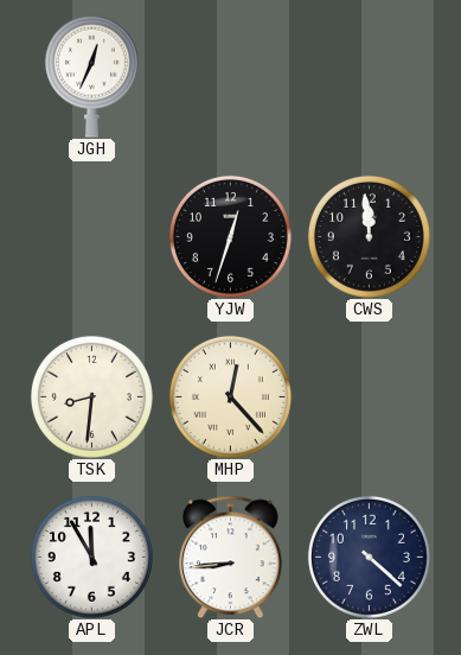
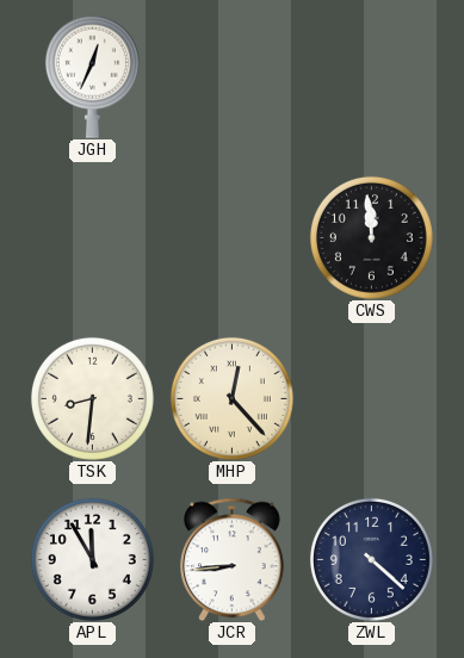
YJW: 12:33 -> none
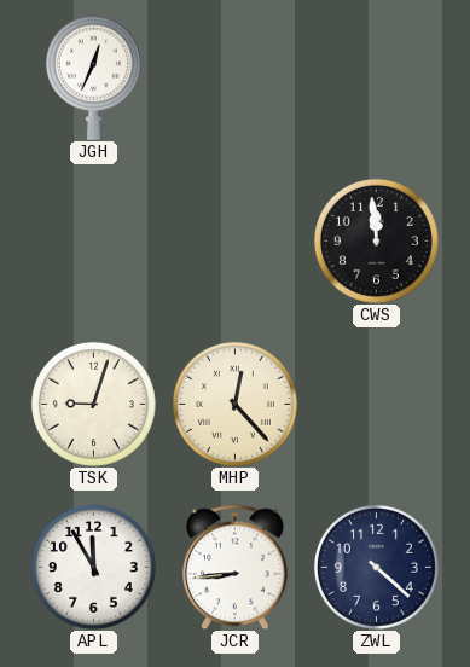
TSK: 8:31 -> 9:03
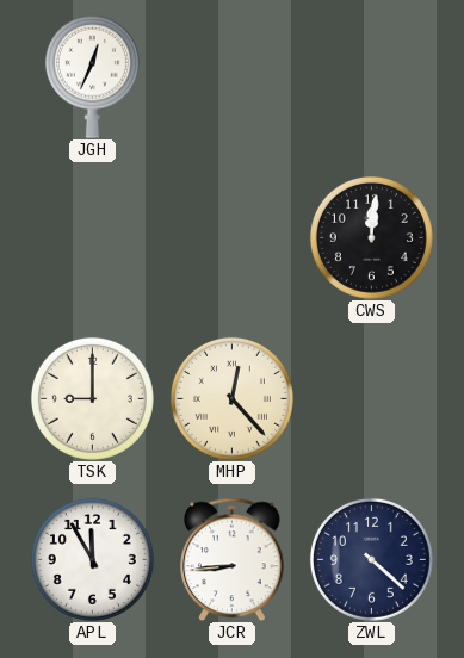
CWS: 11:59 -> 12:01
TSK: 9:03 -> 9:00
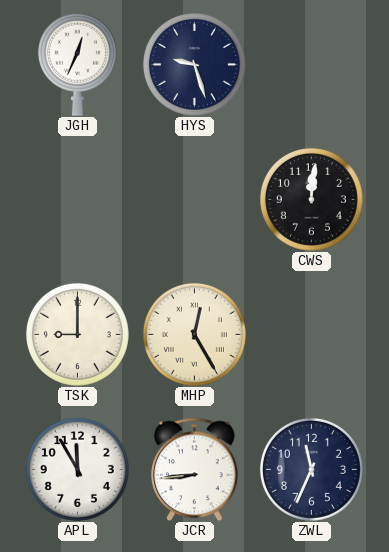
HYS: none -> 9:27
MHP: 12:23 -> 12:25
ZWL: 4:22 -> 11:34
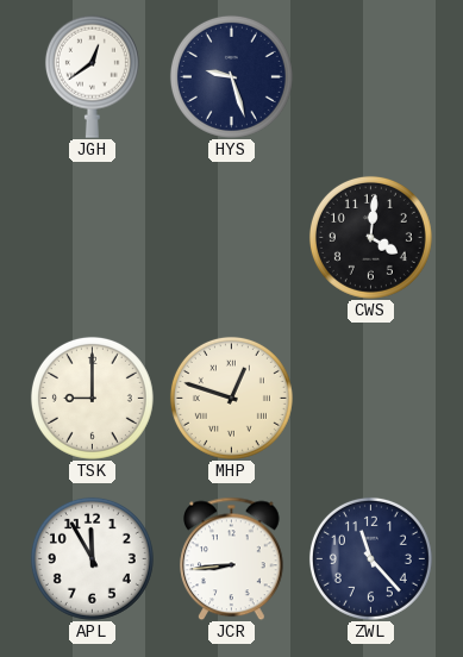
JGH: 12:34 -> 12:39
CWS: 12:01 -> 4:01
MHP: 12:25 -> 12:48
ZWL: 11:34 -> 11:23
